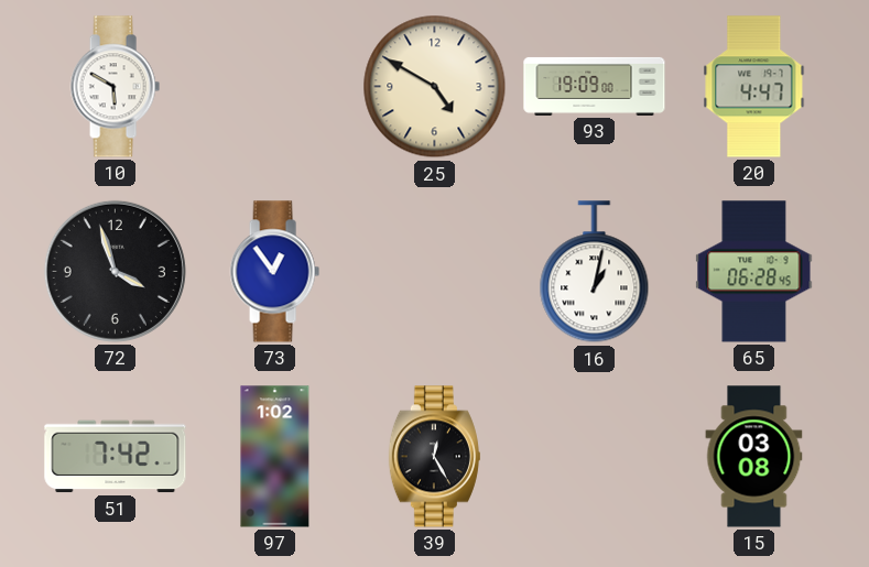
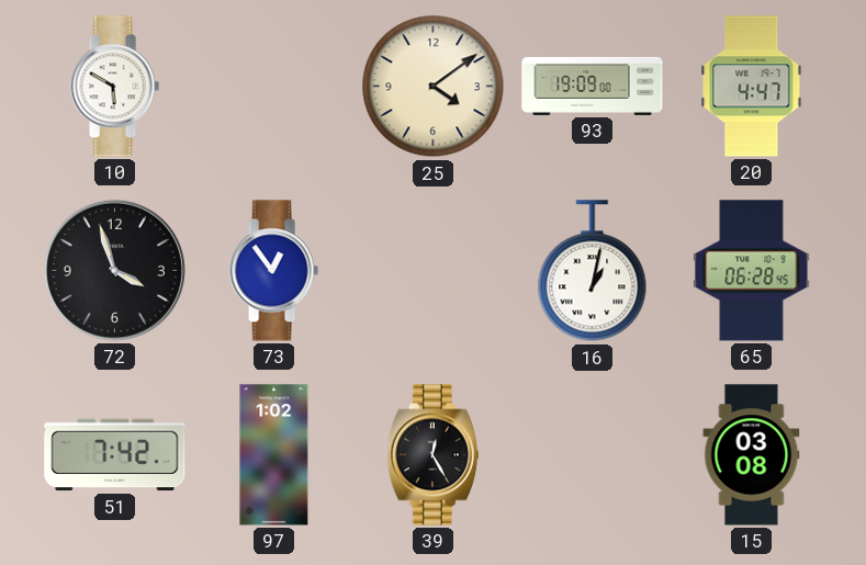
25: 4:50 -> 4:09
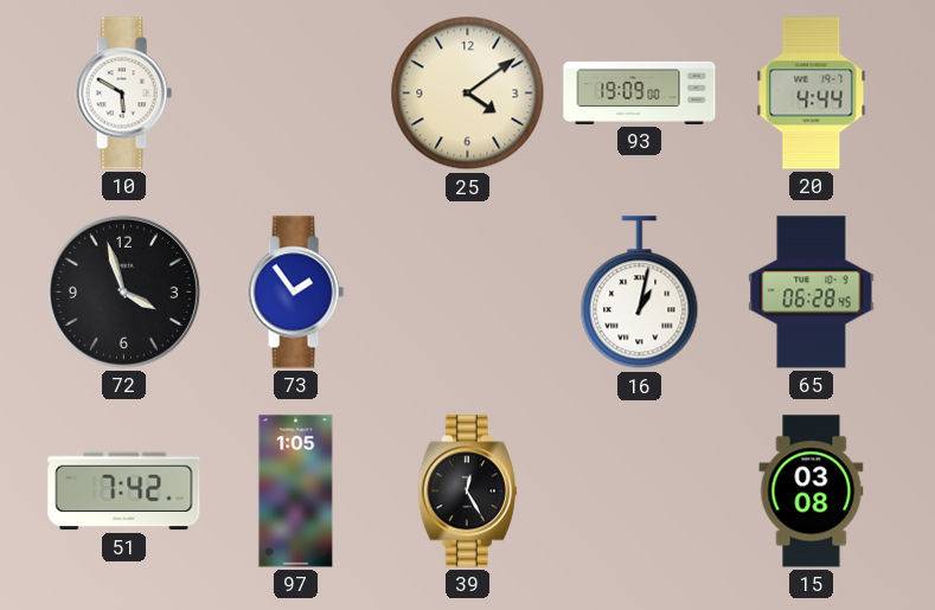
20: 4:47 -> 4:44
73: 12:54 -> 1:54
97: 1:02 -> 1:05
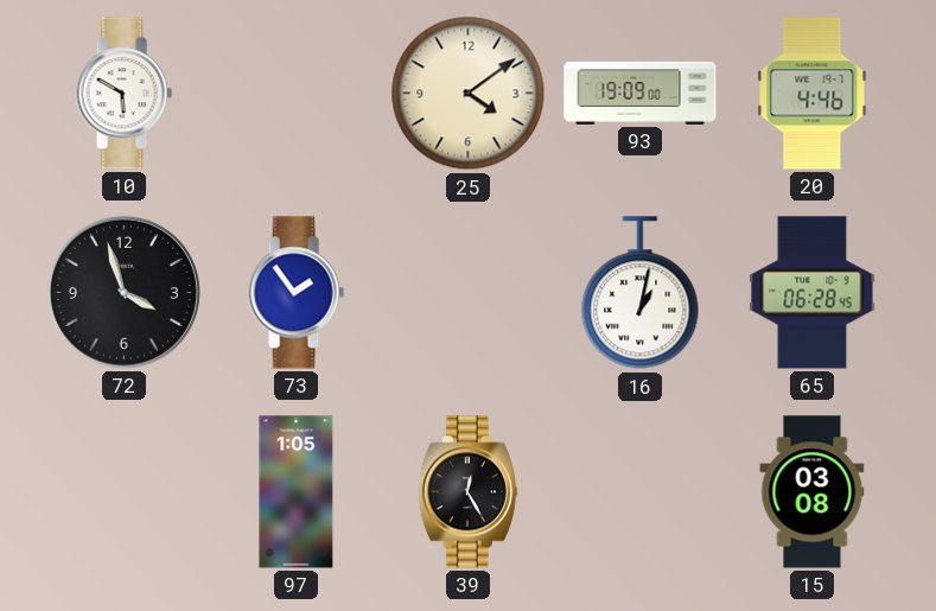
20: 4:44 -> 4:46
51: 7:42 -> none
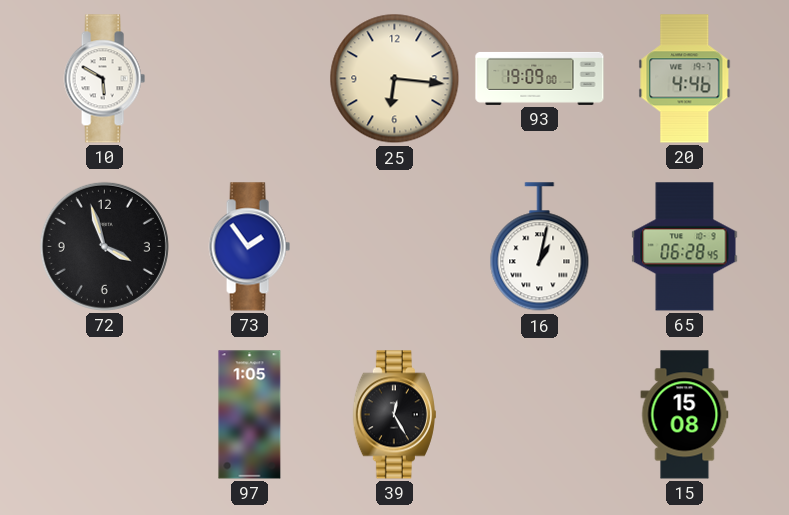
25: 4:09 -> 6:16
15: 03:08 -> 15:08
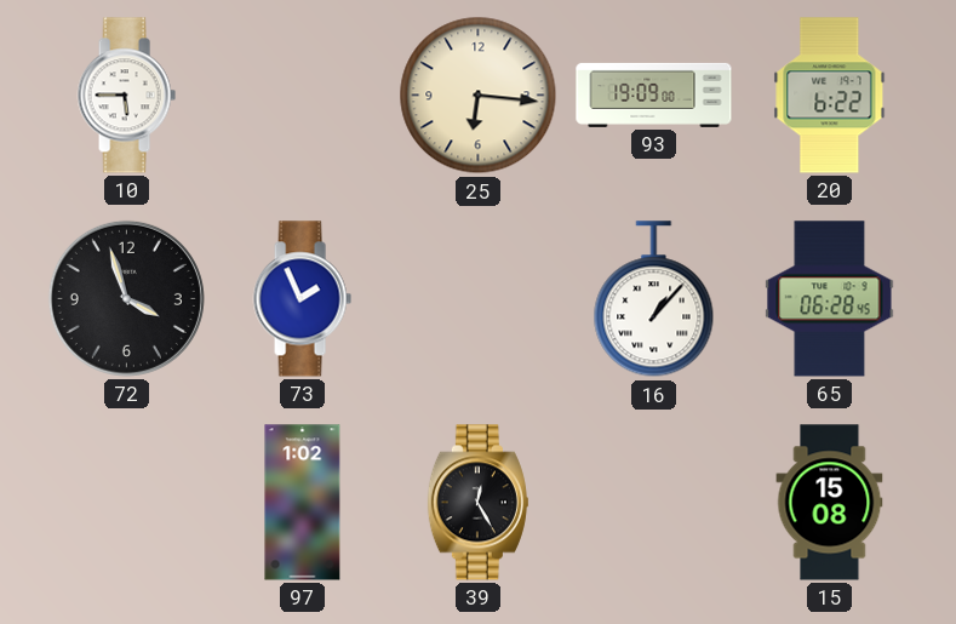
10: 5:50 -> 5:45
20: 4:46 -> 6:22
73: 1:54 -> 1:56
16: 1:02 -> 1:07
97: 1:05 -> 1:02
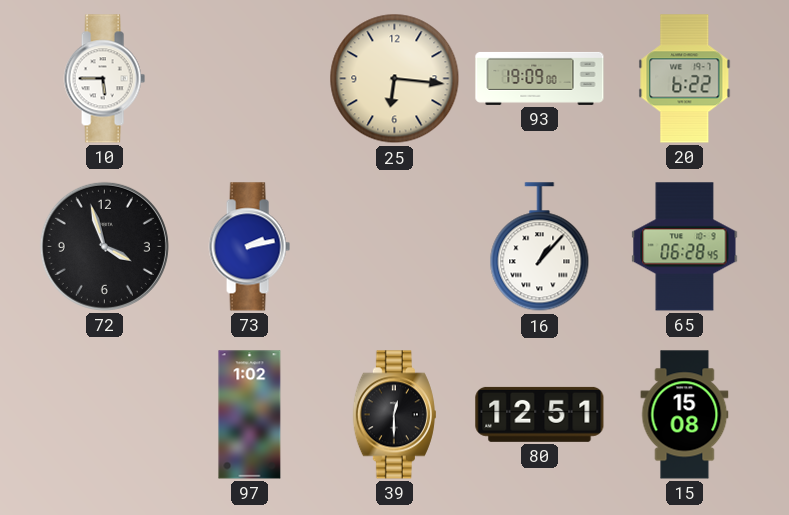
73: 1:56 -> 2:13
39: 12:25 -> 12:30
80: none -> 12:51
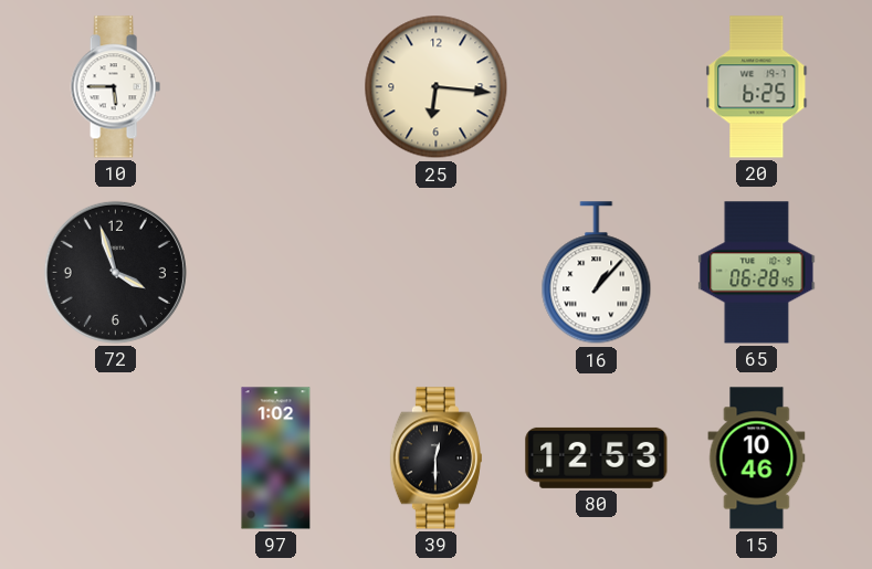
93: 19:09 -> none
20: 6:22 -> 6:25
73: 2:13 -> none
80: 12:51 -> 12:53
15: 15:08 -> 10:46
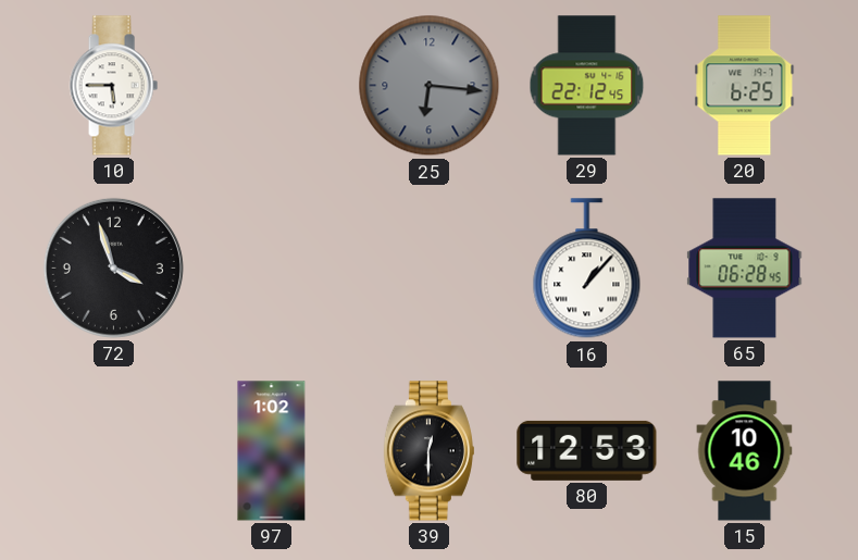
25 dial: cream -> grey
29: none -> 22:12
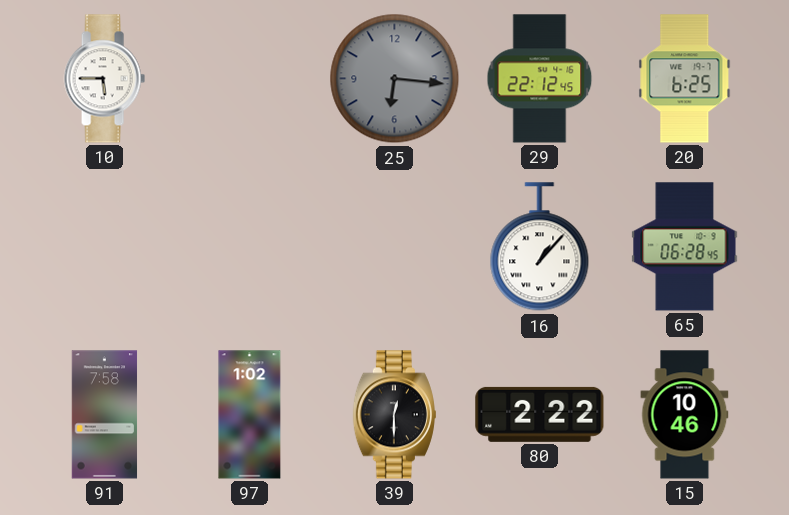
72: 3:57 -> none
91: none -> 7:58
80: 12:53 -> 2:22
